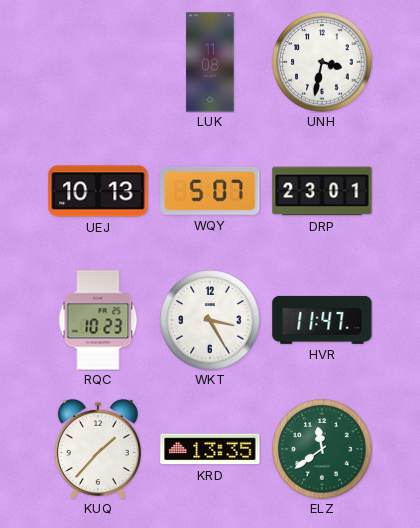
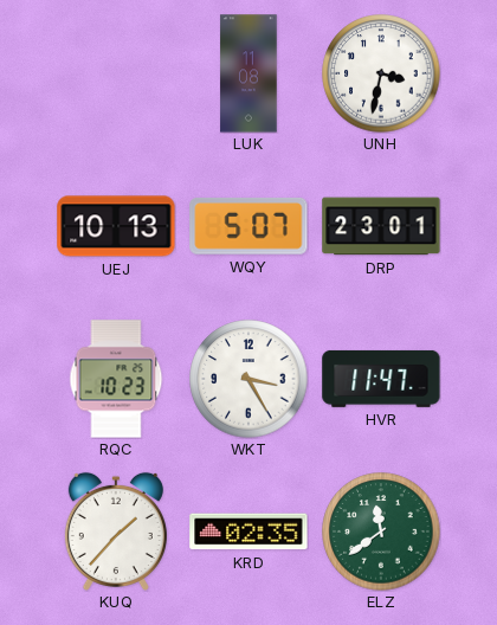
KRD: 13:35 -> 02:35
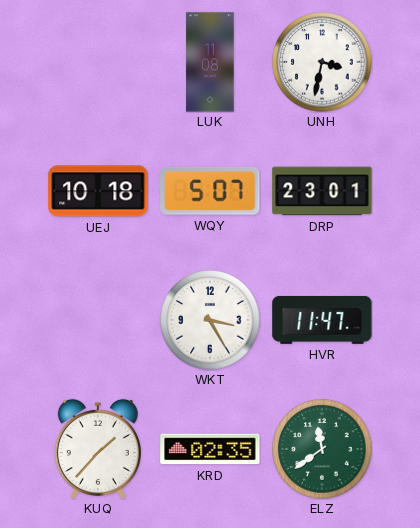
UEJ: 10:13 -> 10:18
RQC: 10:23 -> none
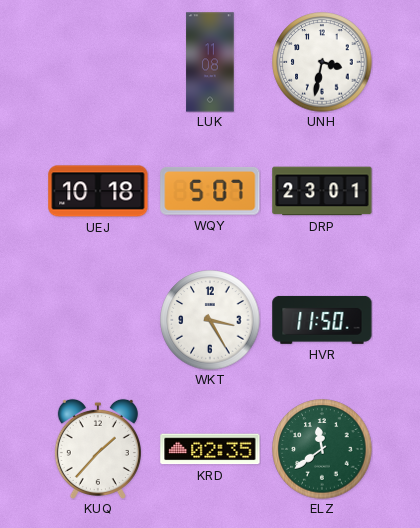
HVR: 11:47 -> 11:50
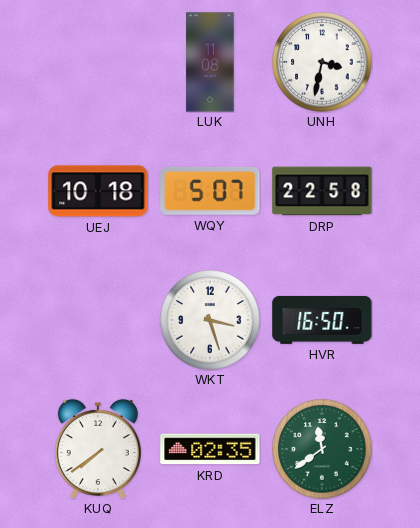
DRP: 23:01 -> 22:58
WKT: 3:25 -> 3:27
HVR: 11:50 -> 16:50
KUQ: 1:37 -> 7:39
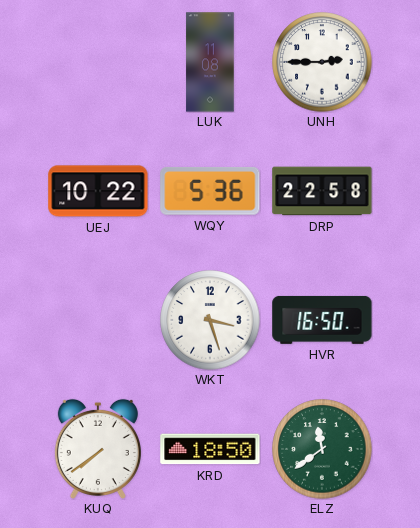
UNH: 3:32 -> 2:45
UEJ: 10:18 -> 10:22
WQY: 5:07 -> 5:36
KRD: 02:35 -> 18:50
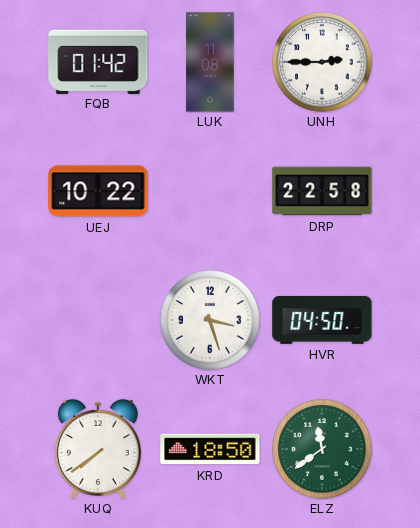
FQB: none -> 01:42
WQY: 5:36 -> none
HVR: 16:50 -> 04:50
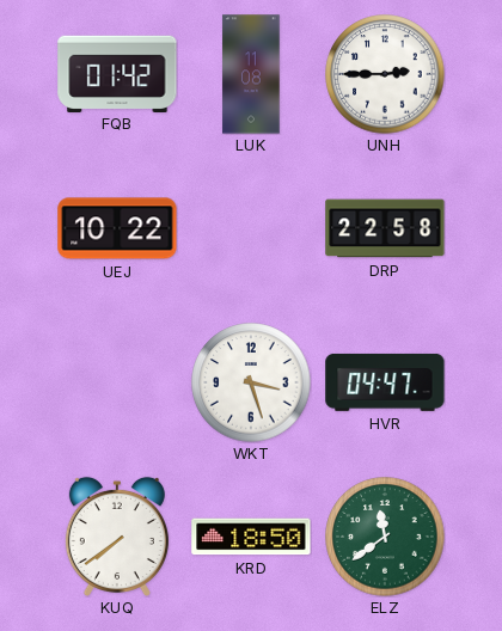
HVR: 04:50 -> 04:47
